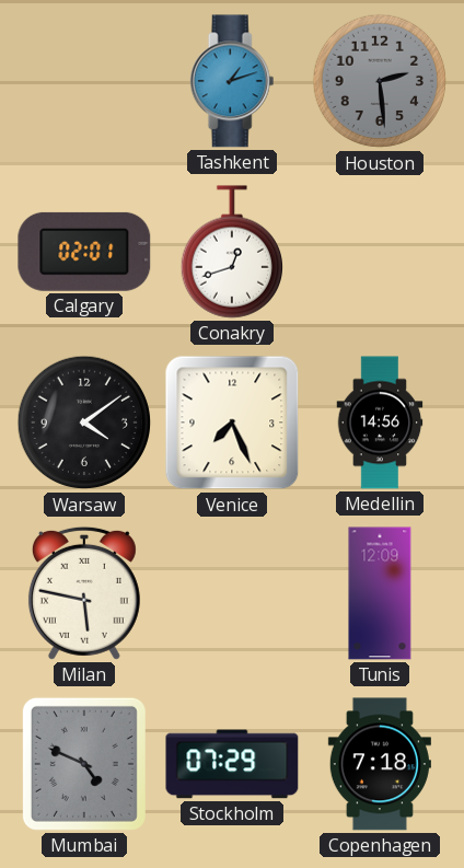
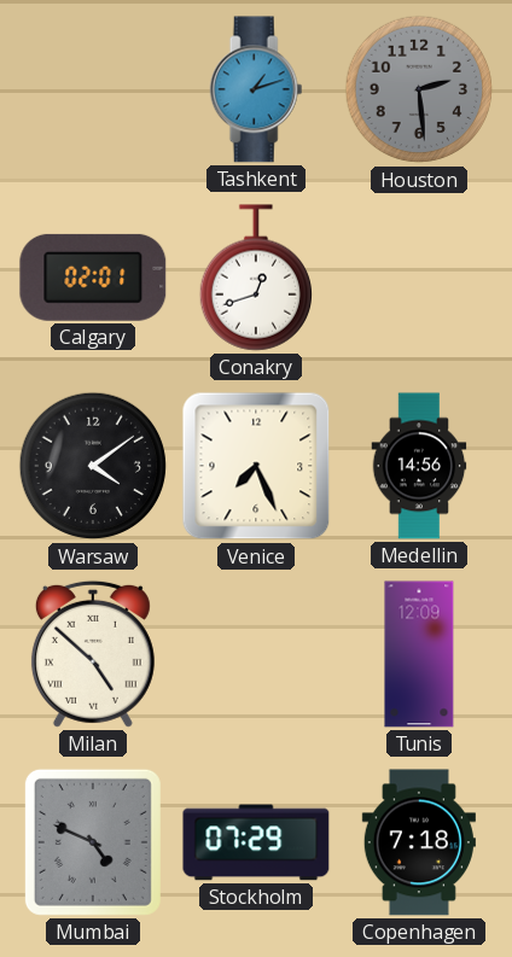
Milan: 5:47 -> 4:52
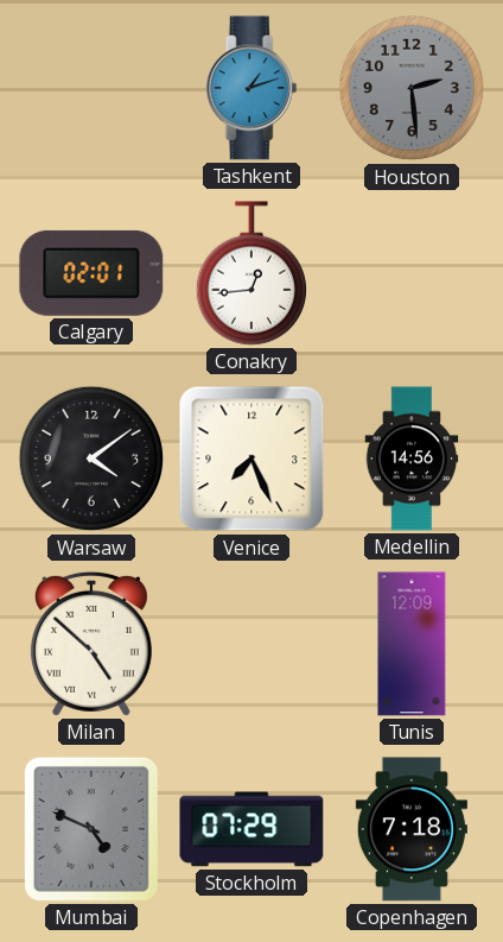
Conakry: 12:42 -> 12:44
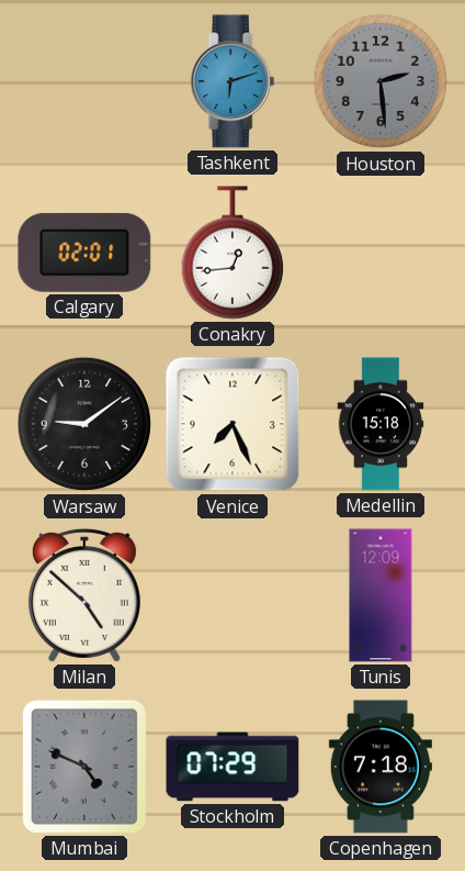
Tashkent: 1:12 -> 6:12
Warsaw: 4:09 -> 9:09
Medellin: 14:56 -> 15:18
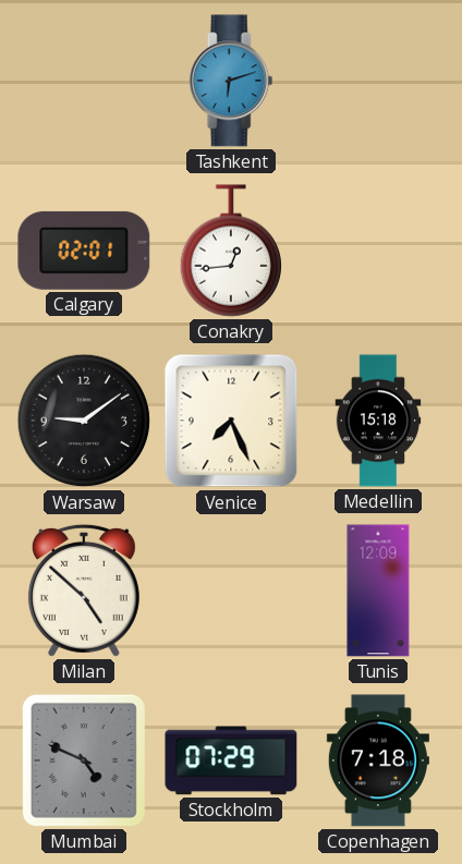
Houston: 2:29 -> none
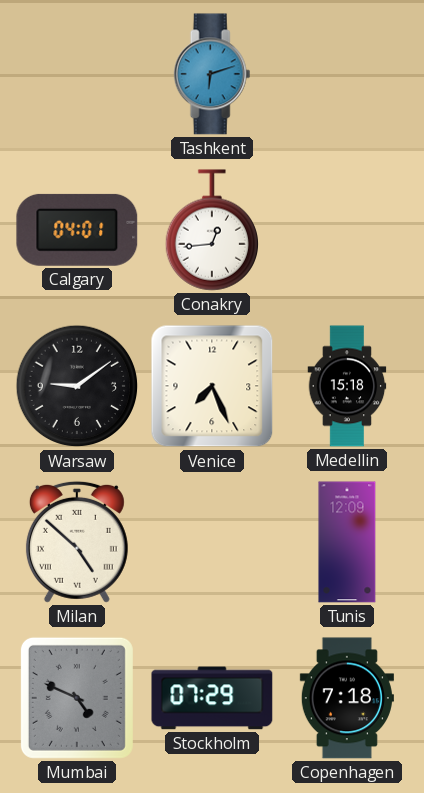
Calgary: 02:01 -> 04:01
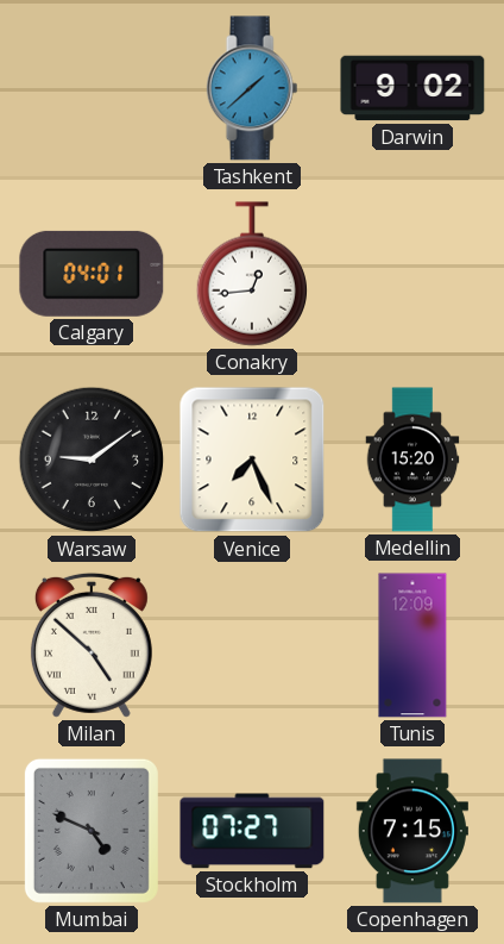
Tashkent: 6:12 -> 1:38
Darwin: none -> 9:02
Medellin: 15:18 -> 15:20
Stockholm: 07:29 -> 07:27
Copenhagen: 7:18 -> 7:15
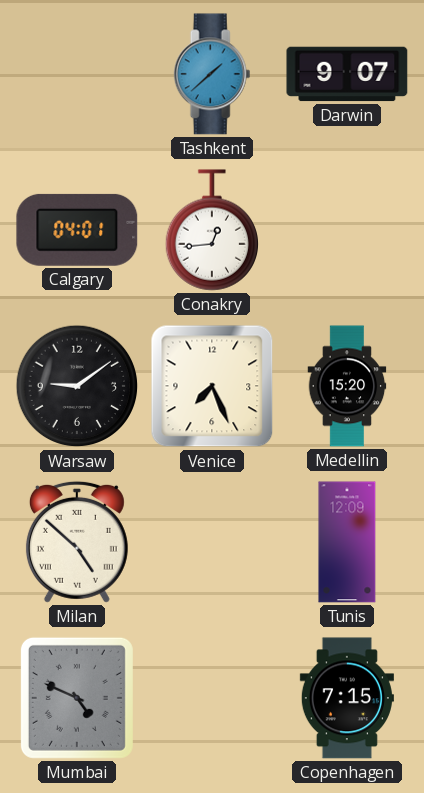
Darwin: 9:02 -> 9:07
Stockholm: 07:27 -> none
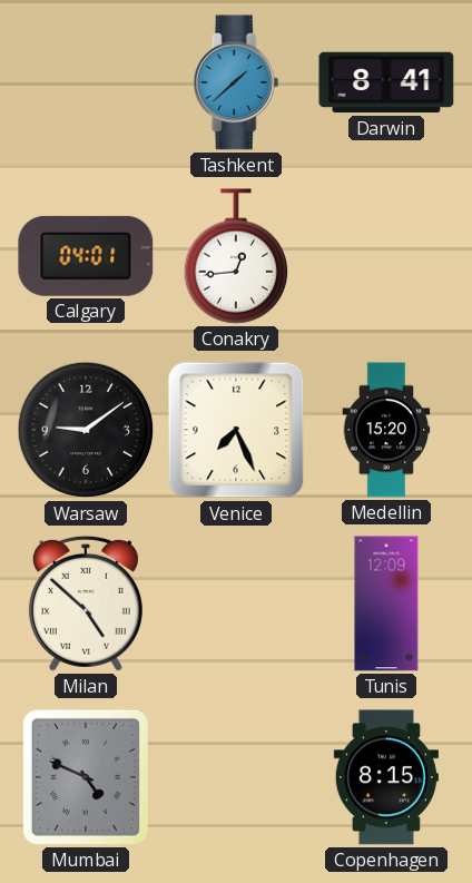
Darwin: 9:07 -> 8:41
Copenhagen: 7:15 -> 8:15
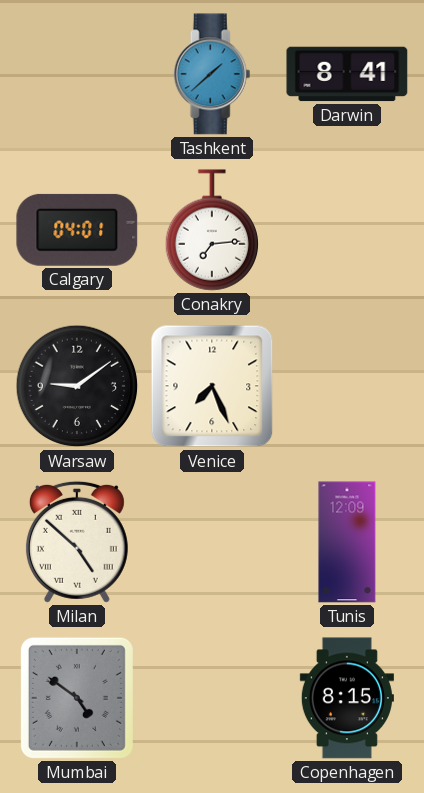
Conakry: 12:44 -> 7:14
Medellin: 15:20 -> none
Mumbai: 4:49 -> 4:51
